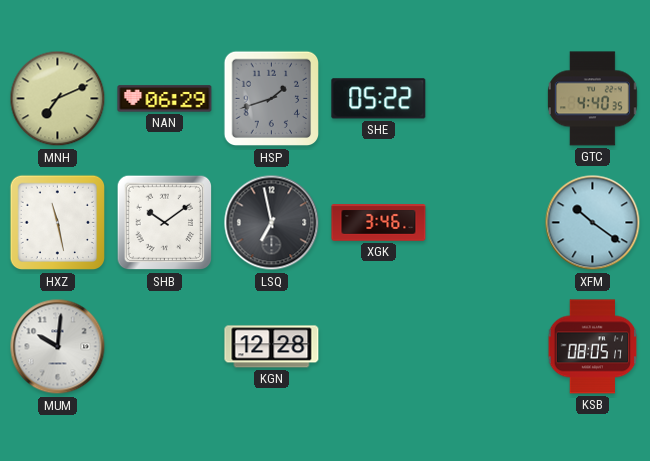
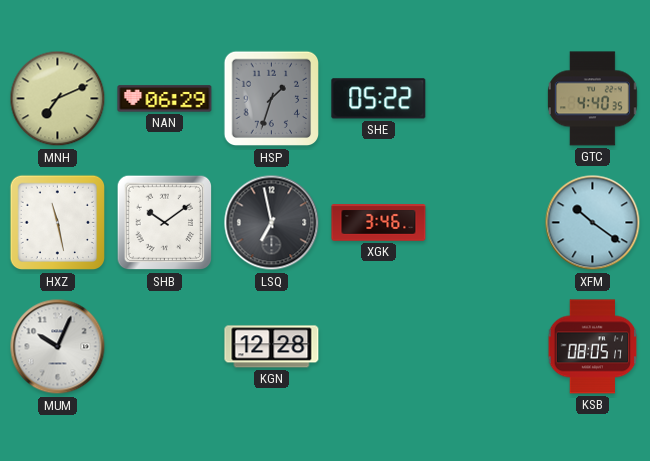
HSP: 1:42 -> 1:33
MUM: 10:01 -> 10:04
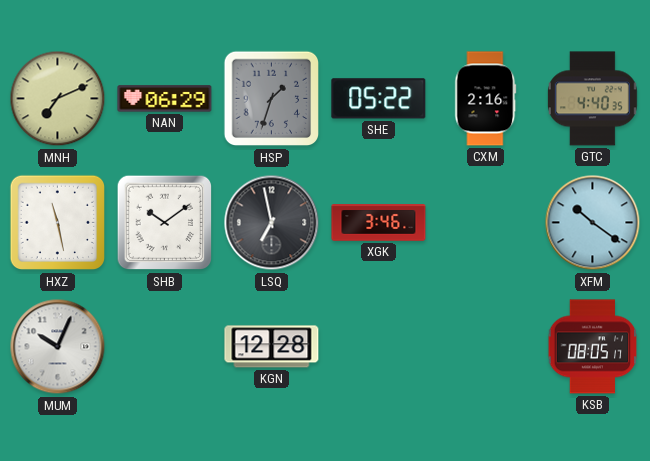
CXM: none -> 2:16
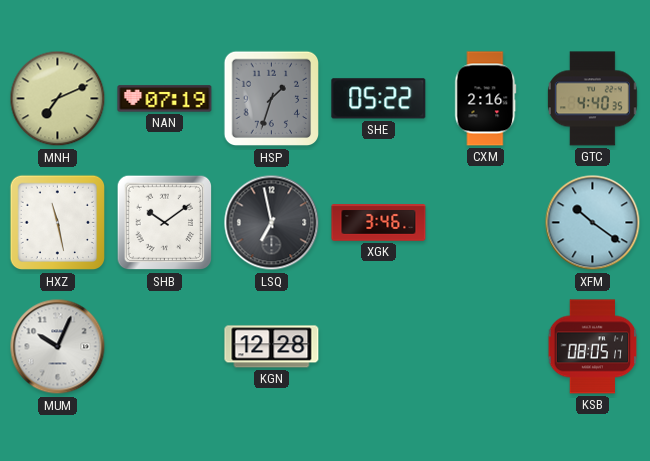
NAN: 06:29 -> 07:19
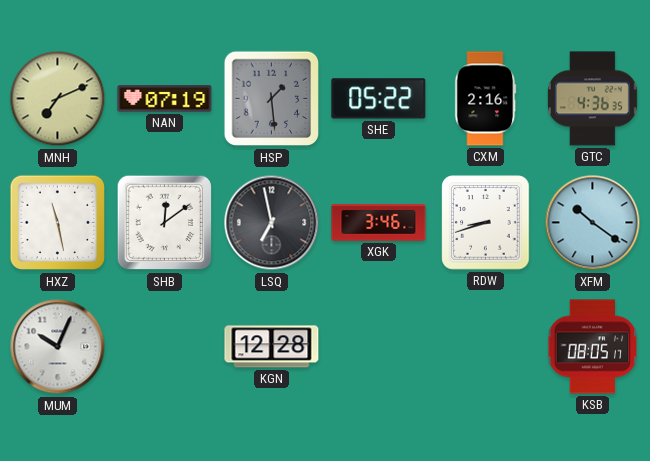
HSP: 1:33 -> 1:29
GTC: 4:40 -> 4:36
SHB: 10:09 -> 12:09
RDW: none -> 8:42
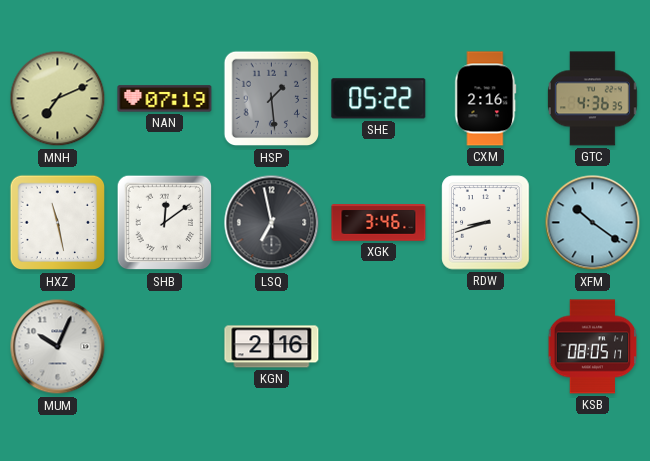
KGN: 12:28 -> 2:16
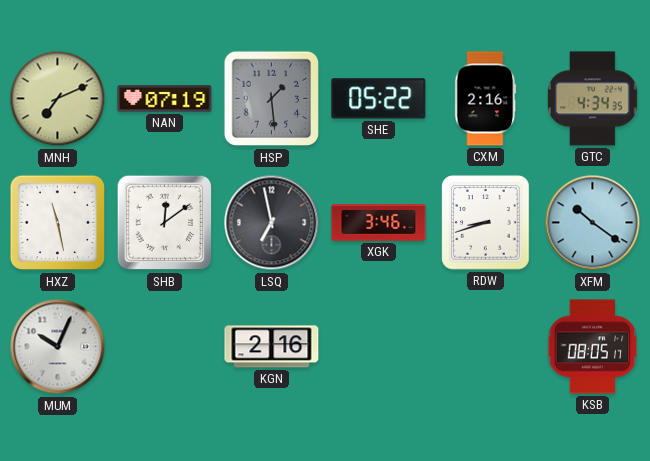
GTC: 4:36 -> 4:34
